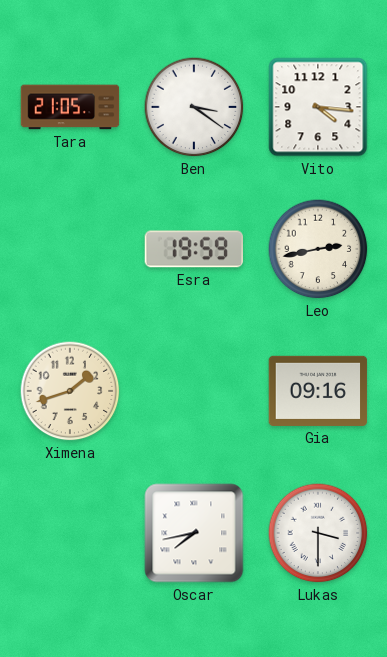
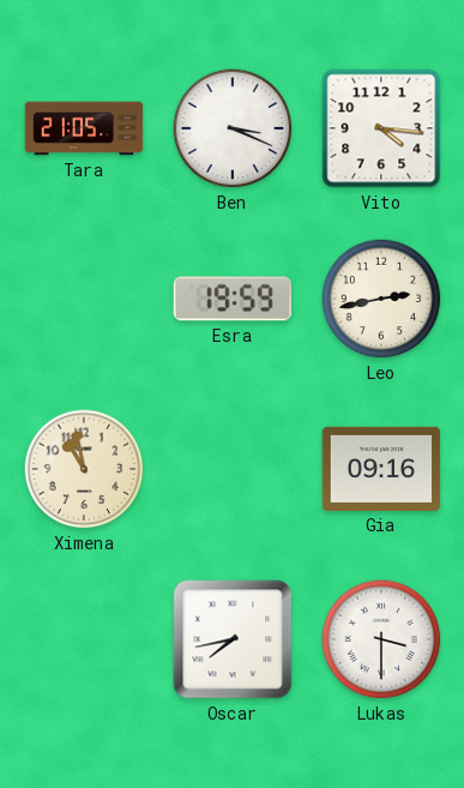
Ben: 3:21 -> 3:19
Ximena: 1:42 -> 10:58
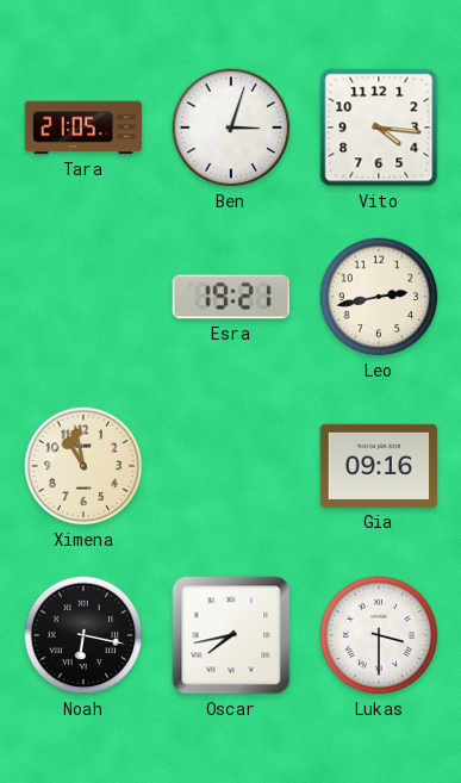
Ben: 3:19 -> 3:03
Esra: 19:59 -> 19:21
Noah: none -> 6:17
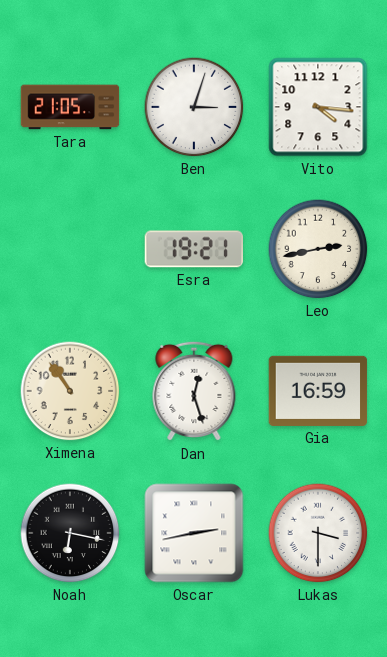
Ximena: 10:58 -> 10:54
Dan: none -> 12:27
Gia: 09:16 -> 16:59
Oscar: 7:43 -> 2:43
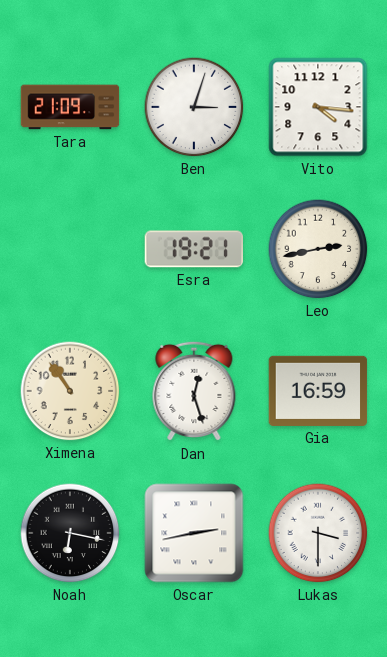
Tara: 21:05 -> 21:09
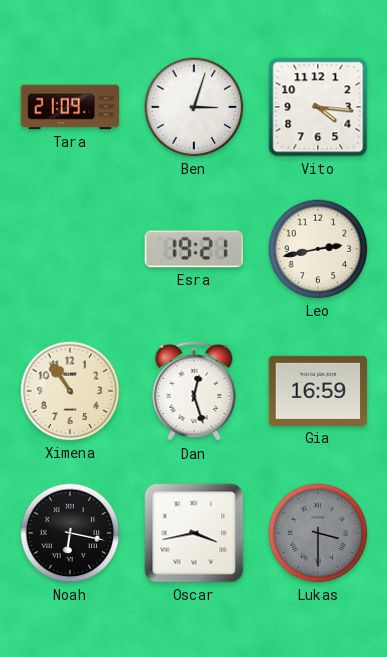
Oscar: 2:43 -> 3:43
Lukas dial: white -> grey
